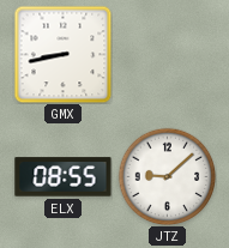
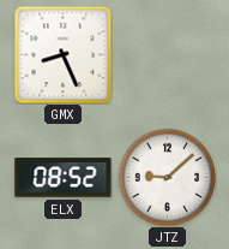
GMX: 8:43 -> 8:26
ELX: 08:55 -> 08:52
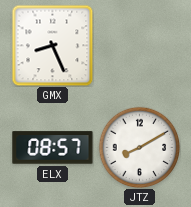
ELX: 08:52 -> 08:57
JTZ: 9:08 -> 8:10
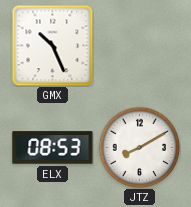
GMX: 8:26 -> 10:26
ELX: 08:57 -> 08:53
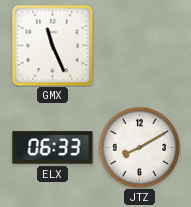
GMX: 10:26 -> 11:26
ELX: 08:53 -> 06:33
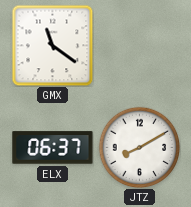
GMX: 11:26 -> 11:21
ELX: 06:33 -> 06:37
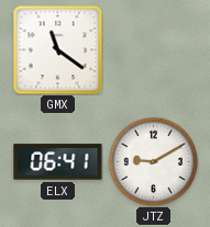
ELX: 06:37 -> 06:41
JTZ: 8:10 -> 9:10
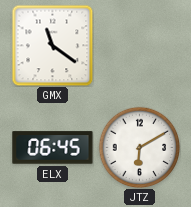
ELX: 06:41 -> 06:45
JTZ: 9:10 -> 6:10
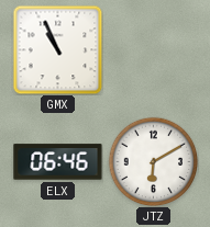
GMX: 11:21 -> 10:56
ELX: 06:45 -> 06:46
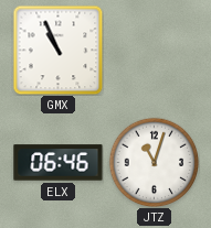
JTZ: 6:10 -> 11:03
